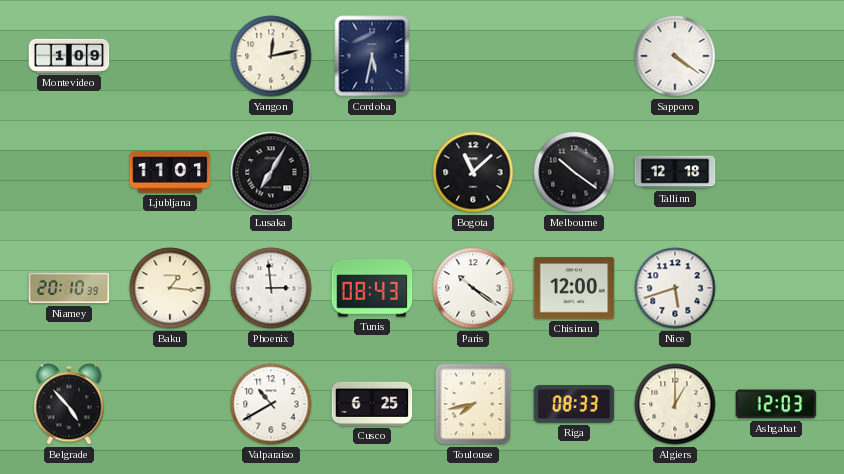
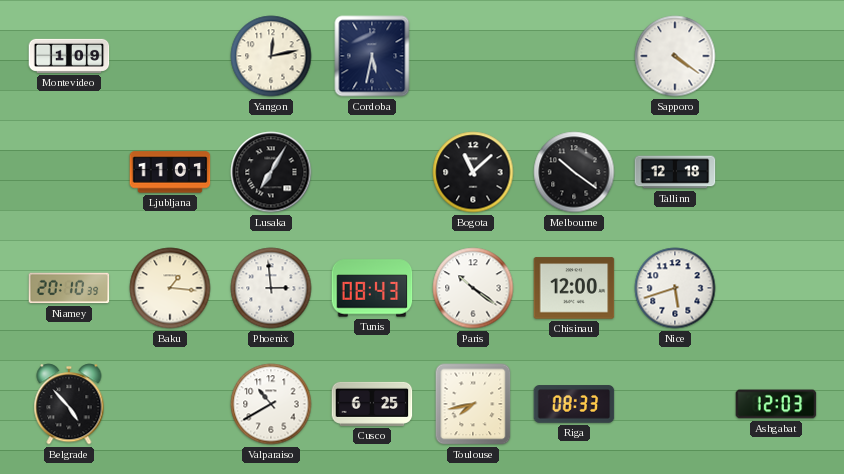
Algiers: 1:00 -> none
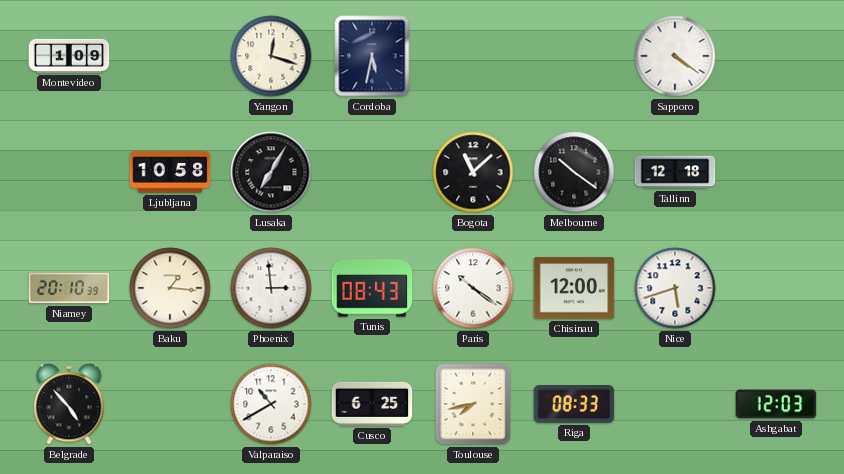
Yangon: 12:13 -> 12:18
Ljubljana: 11:01 -> 10:58
